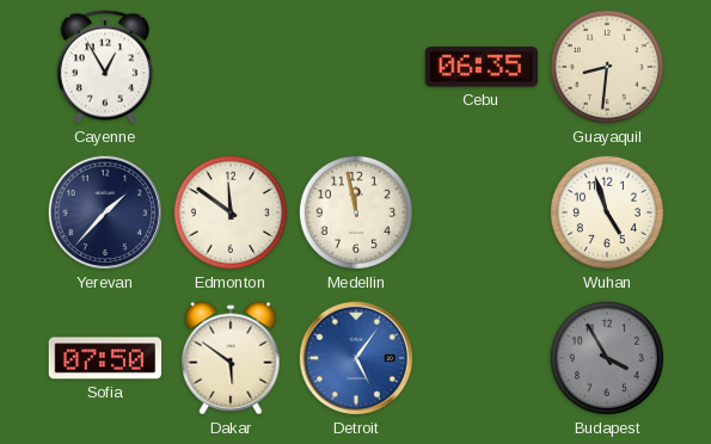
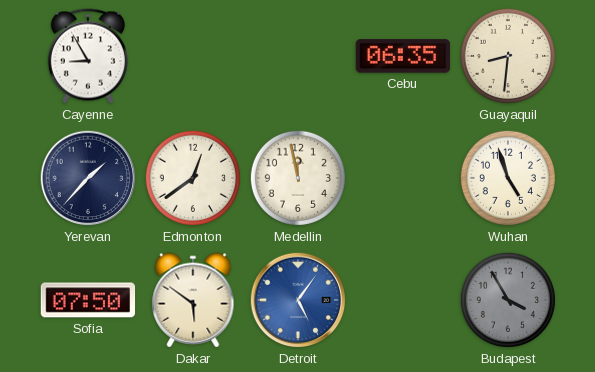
Cayenne: 12:55 -> 8:55
Edmonton: 11:51 -> 12:39
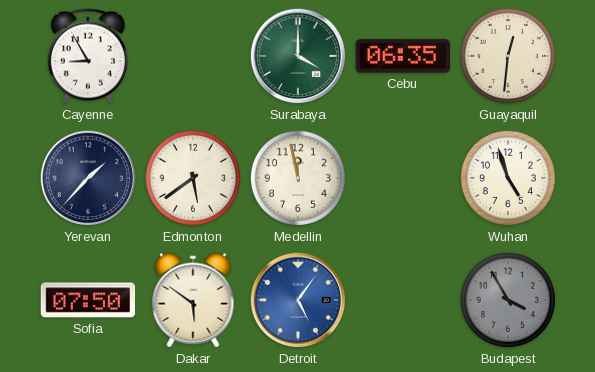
Surabaya: none -> 4:00
Guayaquil: 8:31 -> 12:31
Edmonton: 12:39 -> 5:39
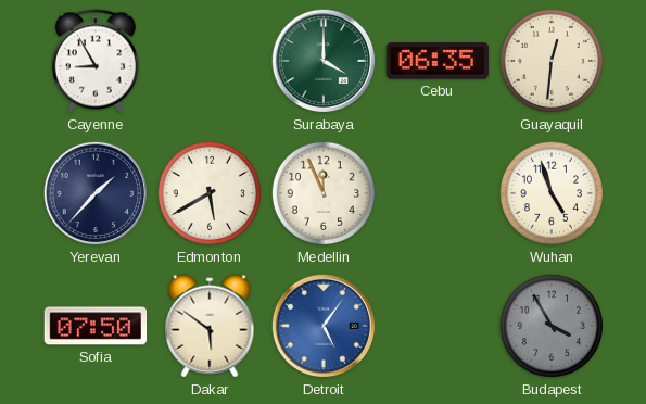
Edmonton: 5:39 -> 5:40
Medellin: 11:58 -> 11:56
